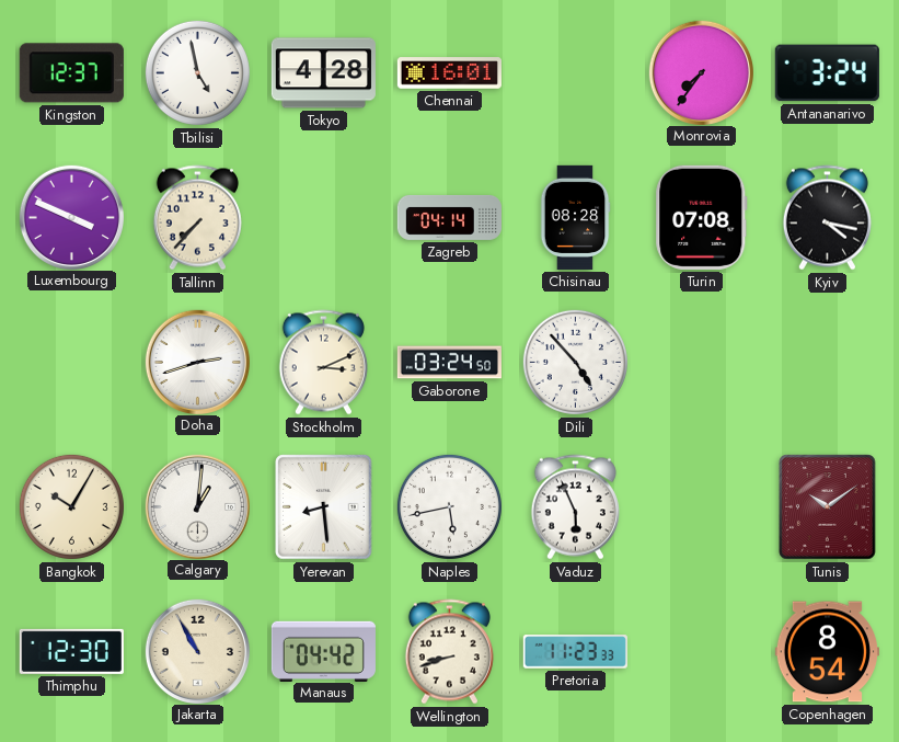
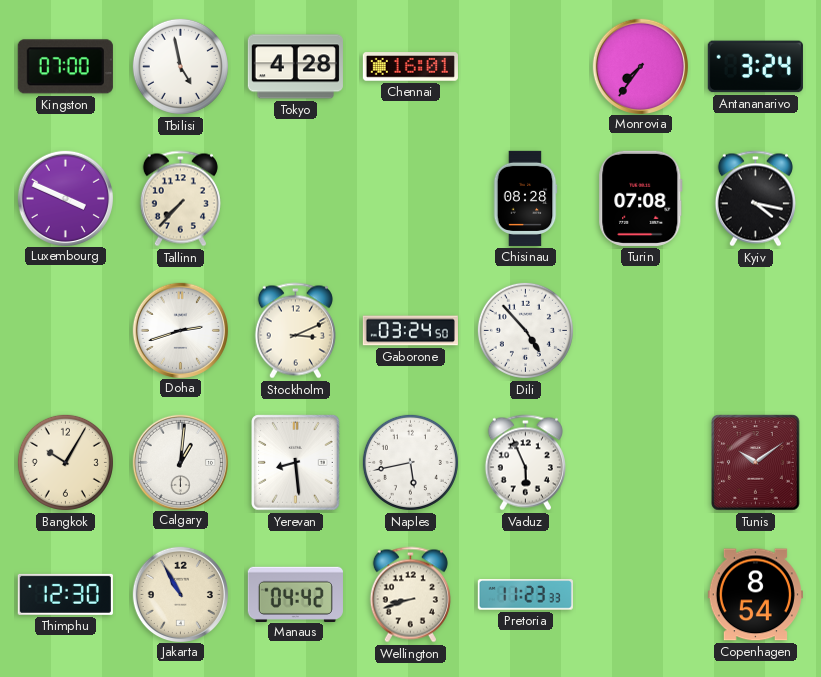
Kingston: 12:37 -> 07:00
Zagreb: 04:14 -> none
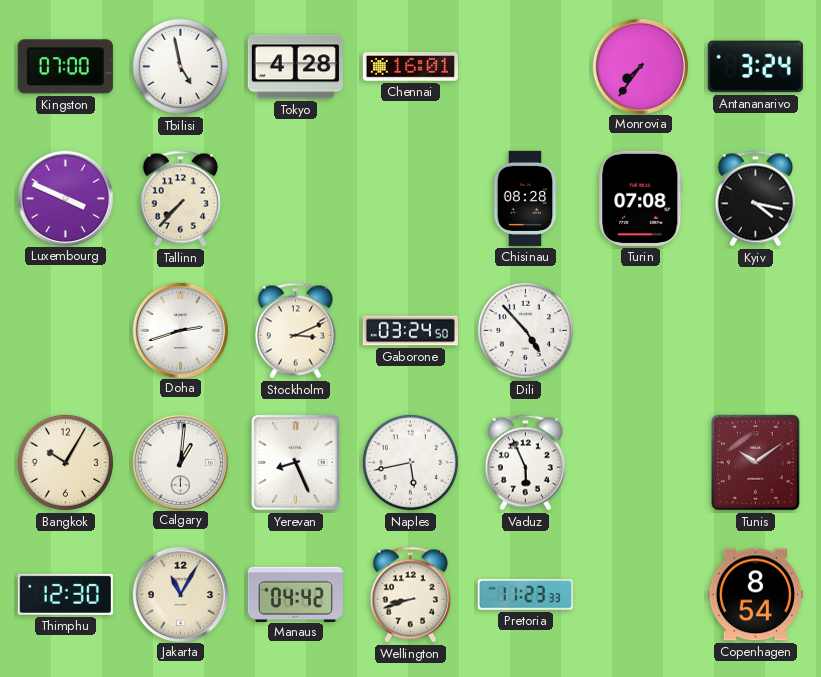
Yerevan: 8:29 -> 8:26
Jakarta: 10:55 -> 11:05
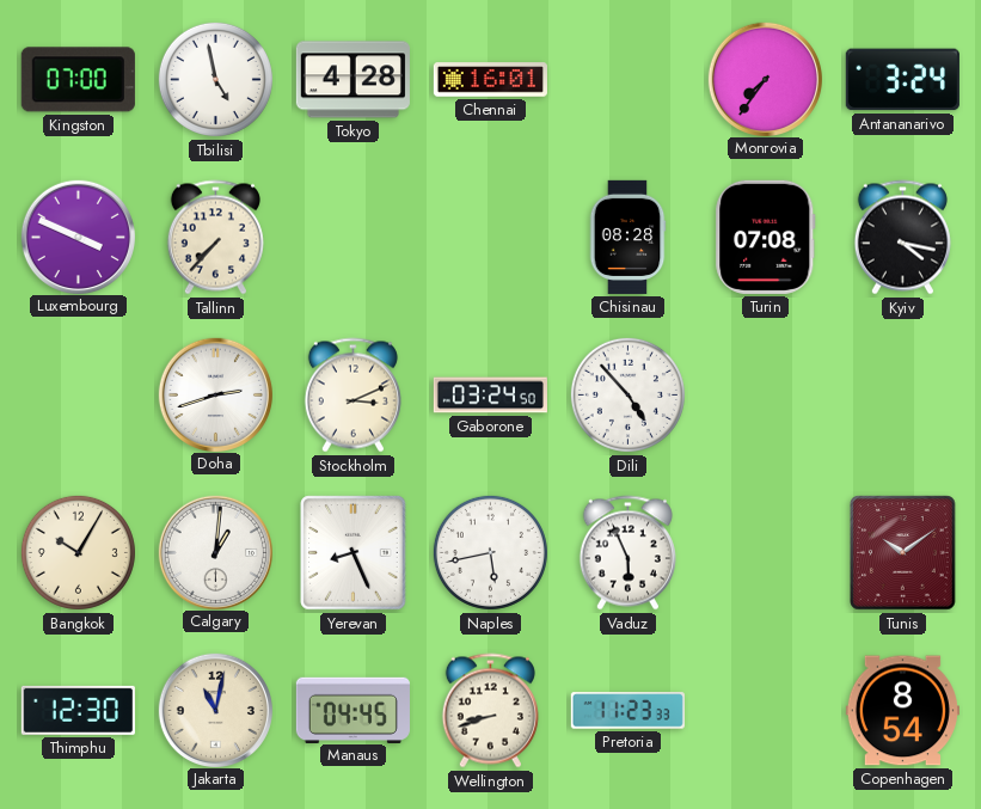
Jakarta: 11:05 -> 11:02
Manaus: 04:42 -> 04:45
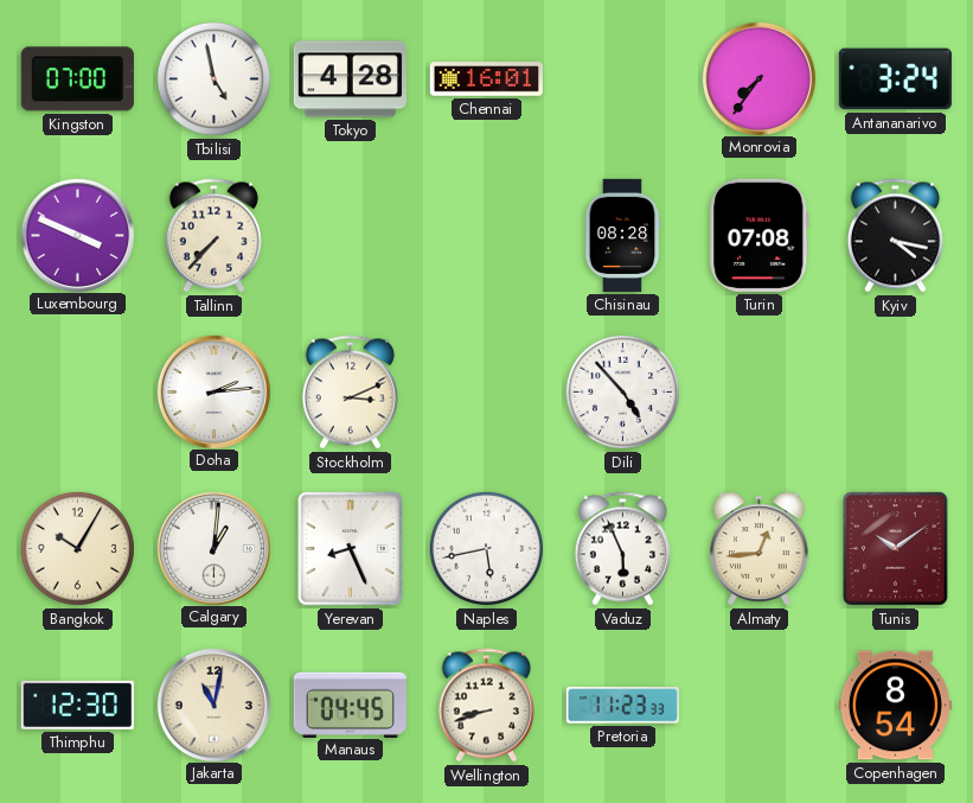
Doha: 2:42 -> 2:14
Gaborone: 03:24 -> none
Almaty: none -> 12:44
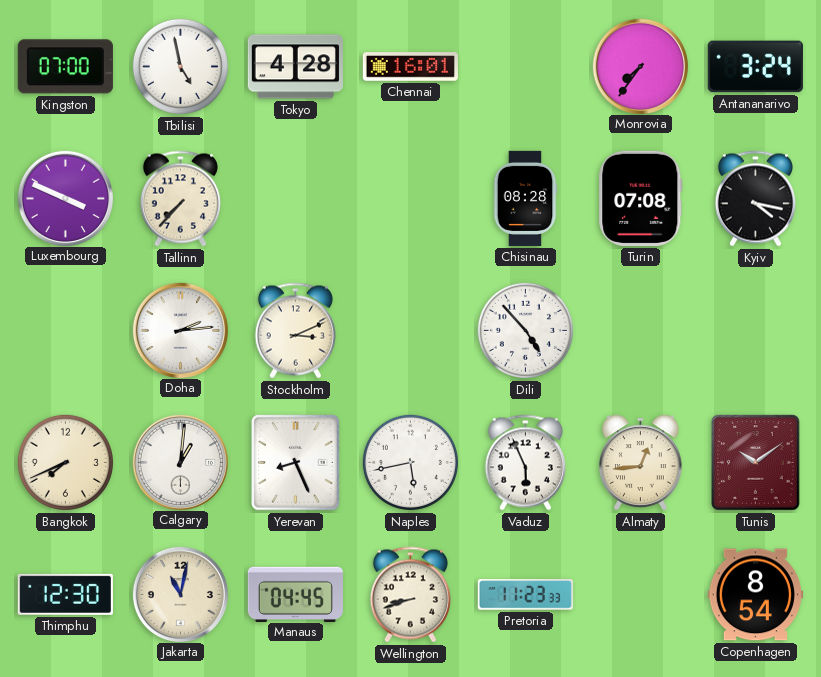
Bangkok: 10:05 -> 7:41
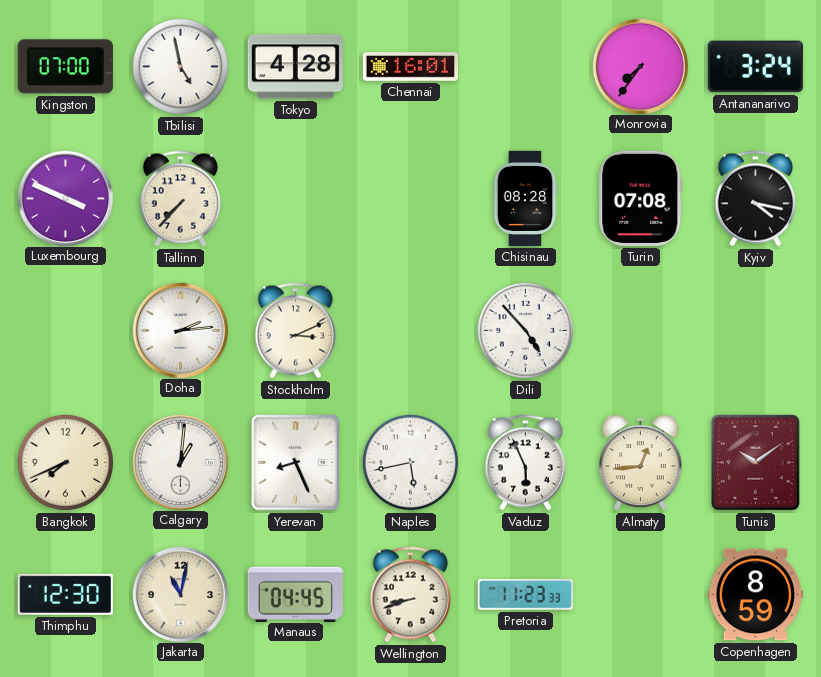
Copenhagen: 8:54 -> 8:59
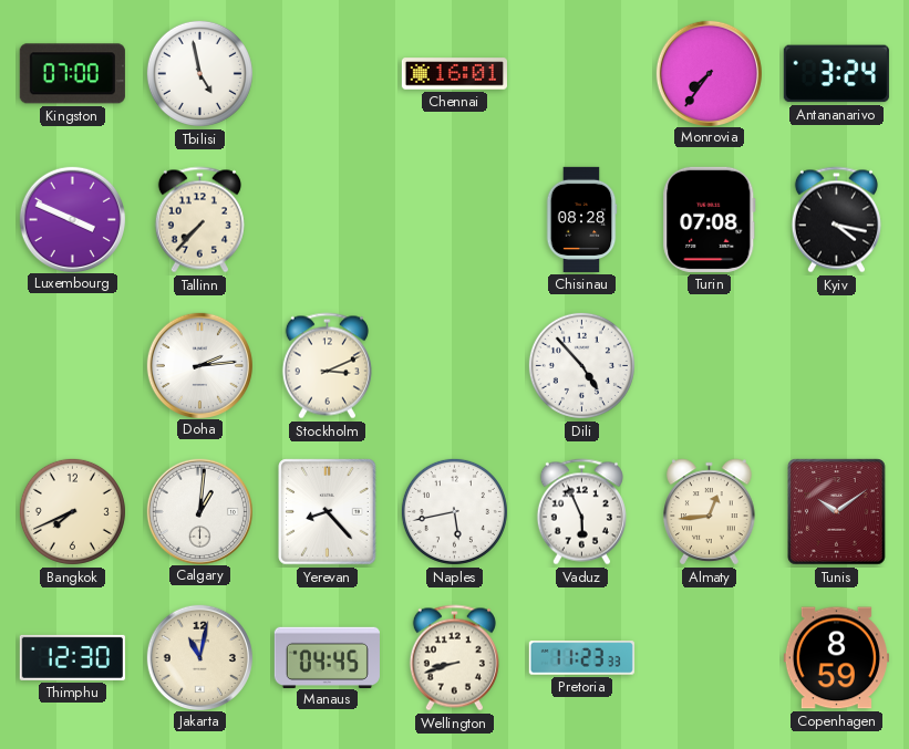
Tokyo: 4:28 -> none
Yerevan: 8:26 -> 8:23
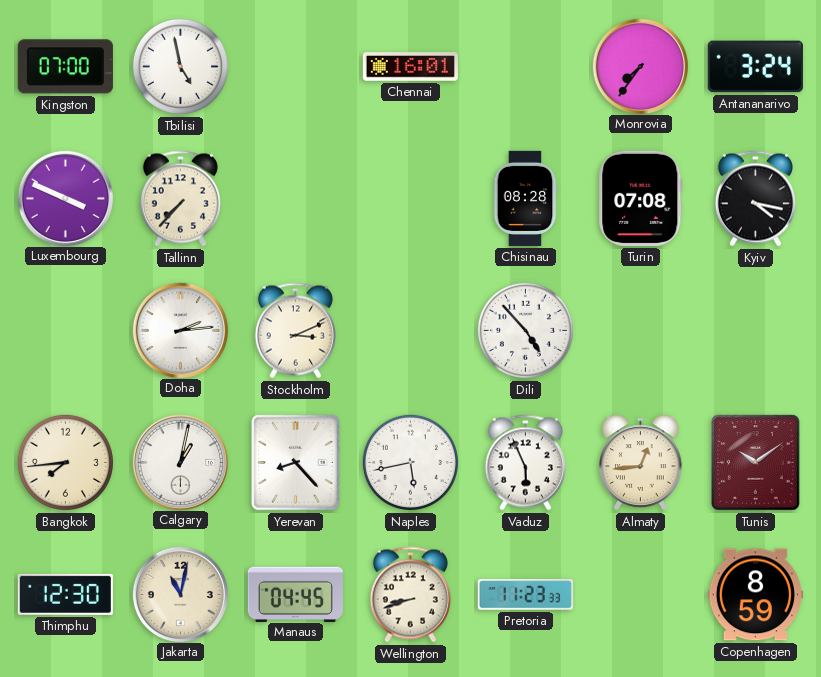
Bangkok: 7:41 -> 7:44
Calgary: 1:01 -> 1:02
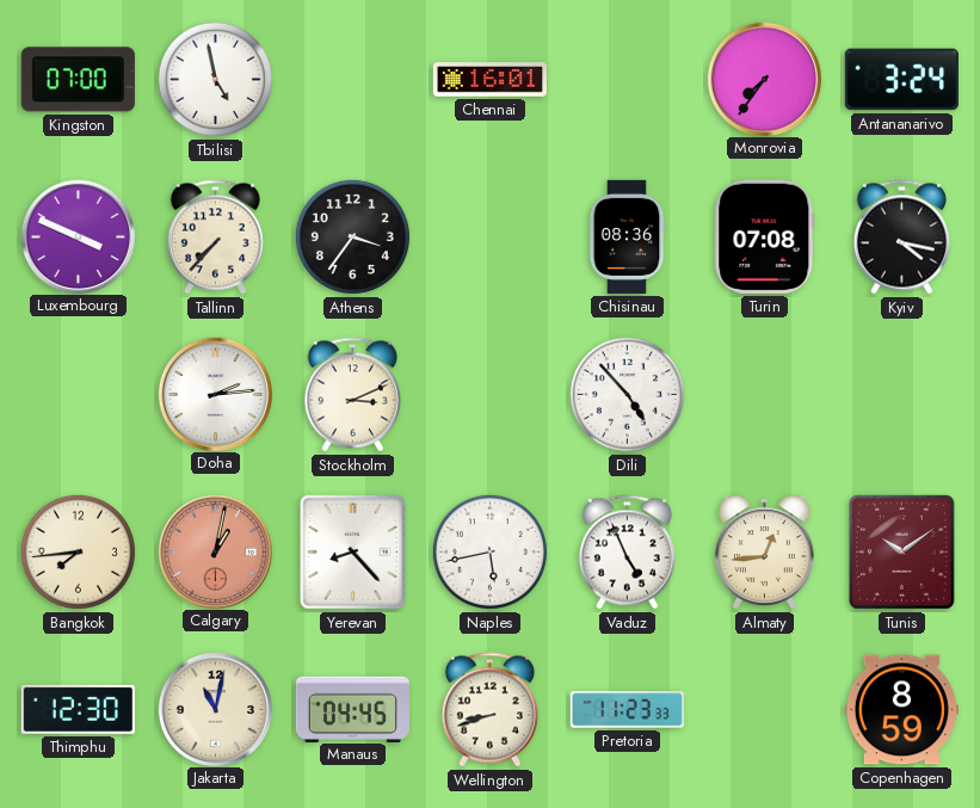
Athens: none -> 3:36
Chisinau: 08:28 -> 08:36
Calgary dial: white -> salmon
Vaduz: 5:56 -> 4:56
